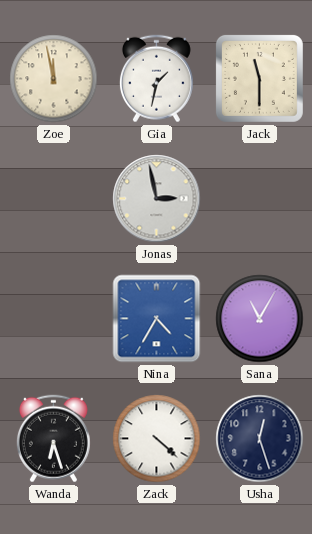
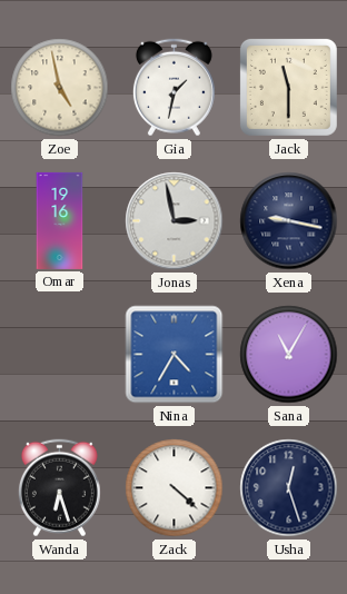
Zoe: 11:58 -> 4:58
Omar: none -> 19:16
Xena: none -> 9:17
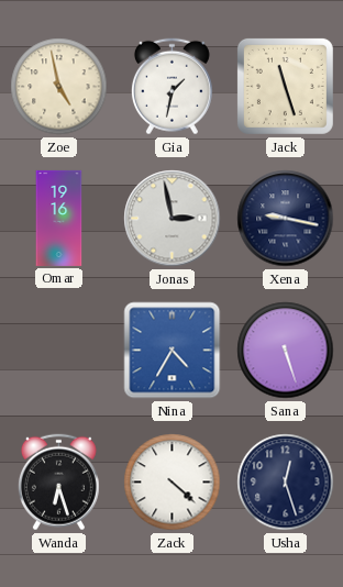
Jack: 11:30 -> 11:27
Sana: 11:05 -> 5:27
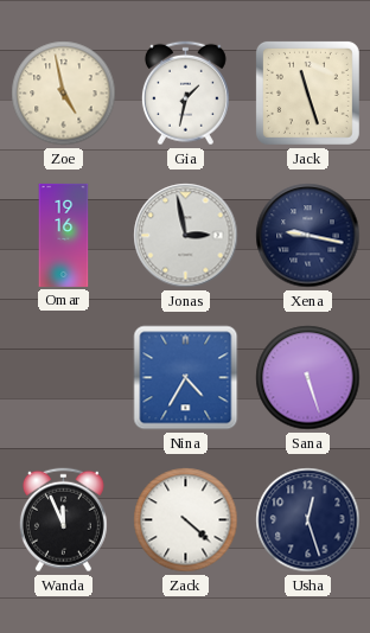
Wanda: 6:27 -> 11:56
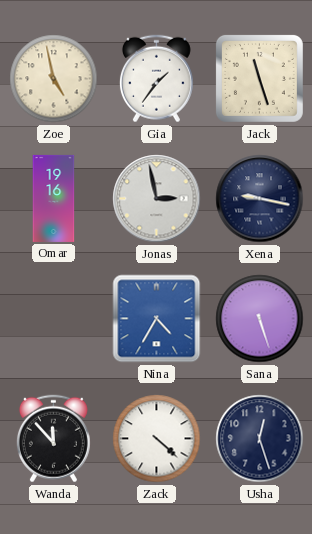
Gia: 1:32 -> 1:36
Wanda: 11:56 -> 11:53
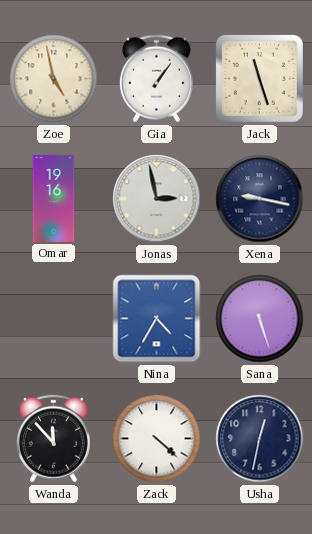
Gia: 1:36 -> 1:06
Usha: 12:27 -> 12:32
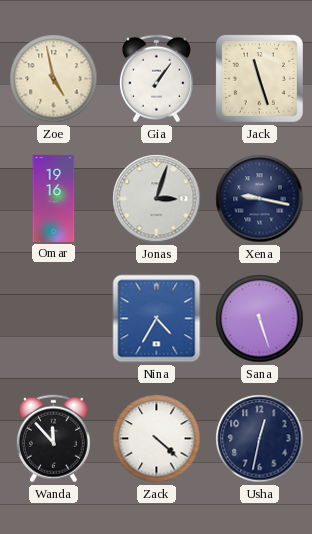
Jonas: 2:58 -> 3:03
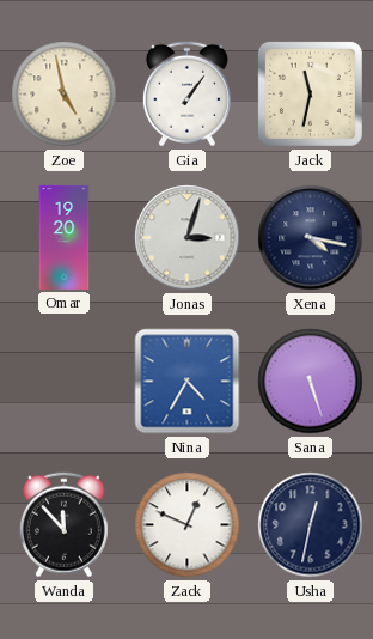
Jack: 11:27 -> 11:32
Omar: 19:16 -> 19:20
Xena: 9:17 -> 4:17
Zack: 4:22 -> 12:49
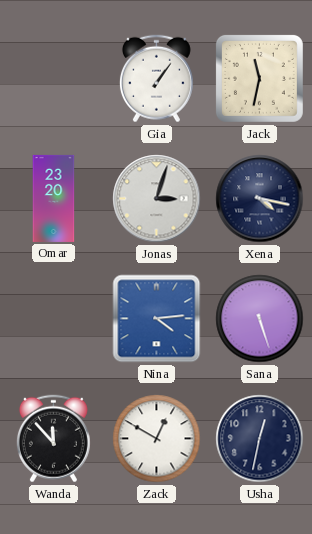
Zoe: 4:58 -> none
Omar: 19:20 -> 23:20
Nina: 4:35 -> 4:14
Zack: 12:49 -> 12:50
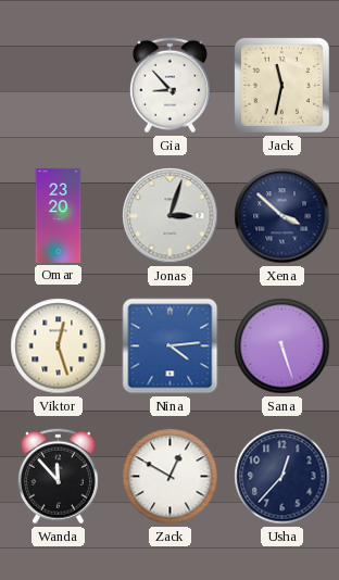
Gia: 1:06 -> 8:53
Xena: 4:17 -> 3:52
Viktor: none -> 12:27
Usha: 12:32 -> 12:37
